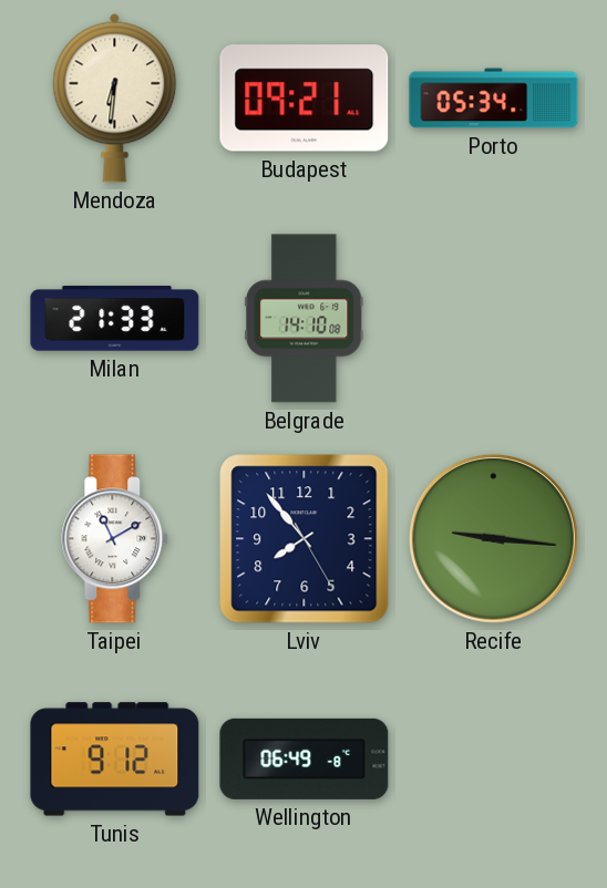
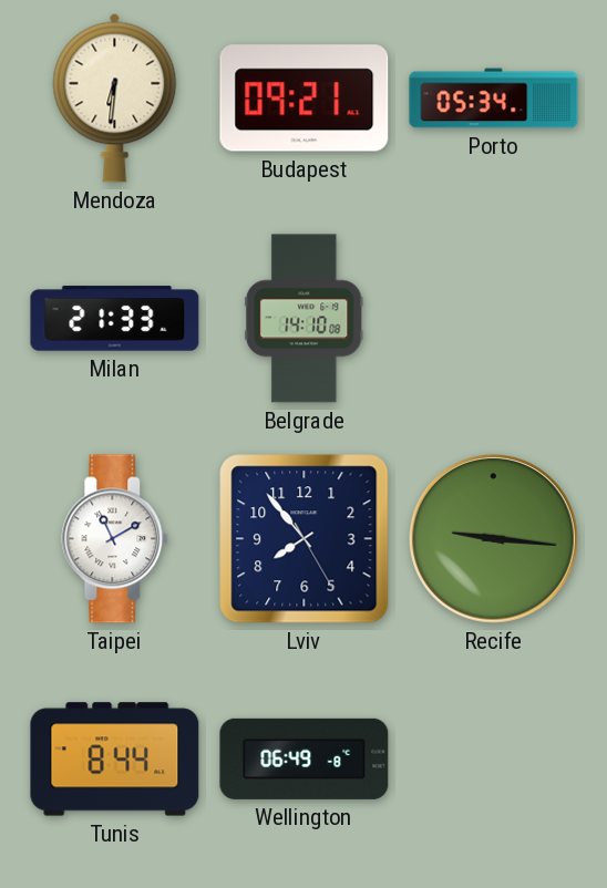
Tunis: 9:12 -> 8:44
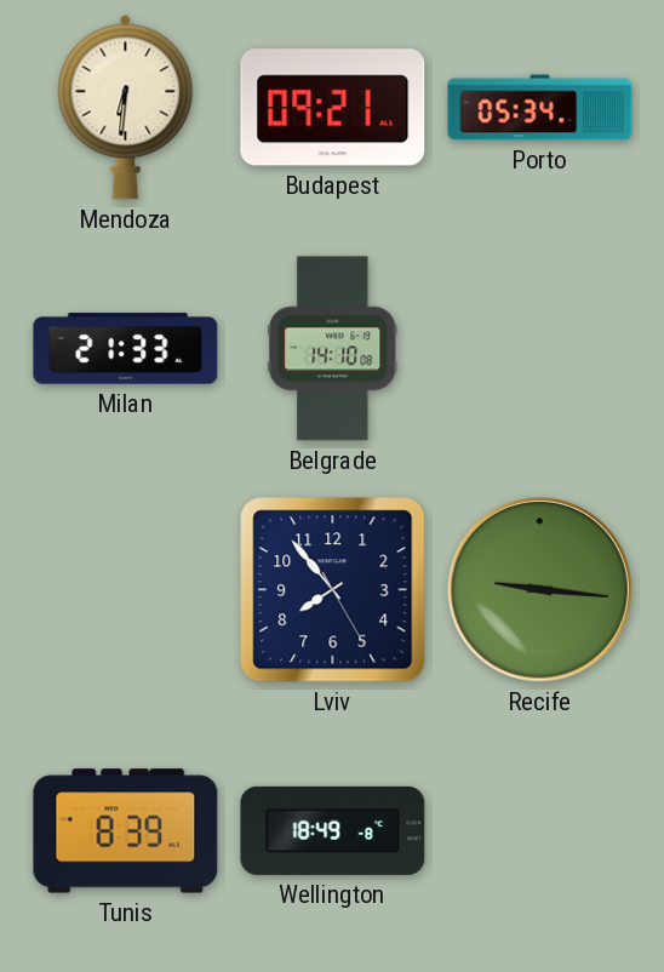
Taipei: 11:10 -> none
Tunis: 8:44 -> 8:39
Wellington: 06:49 -> 18:49
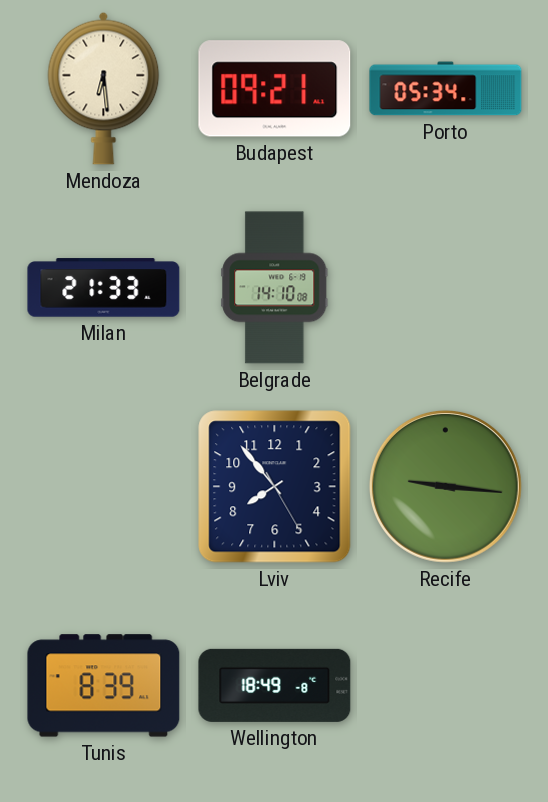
Mendoza: 6:31 -> 6:29
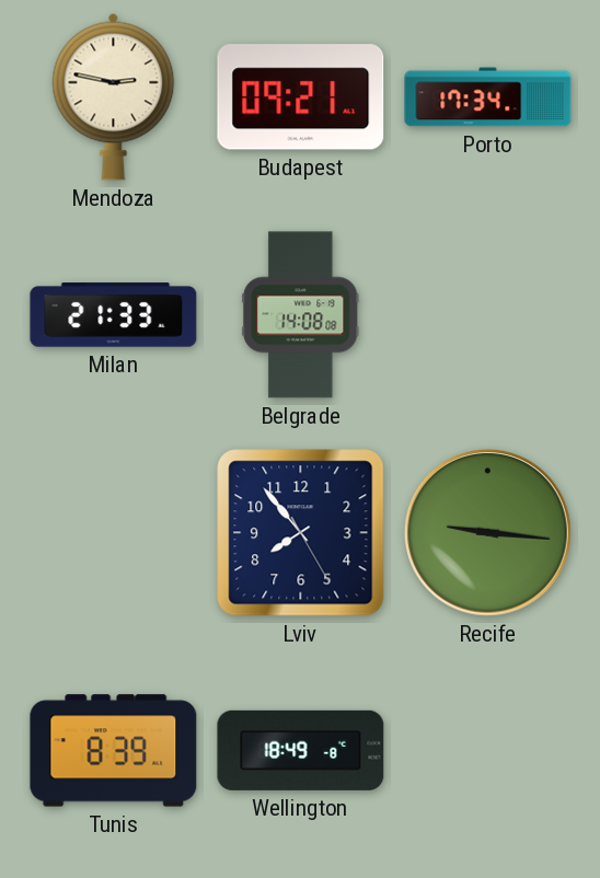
Mendoza: 6:29 -> 2:47
Porto: 05:34 -> 17:34
Belgrade: 14:10 -> 14:08
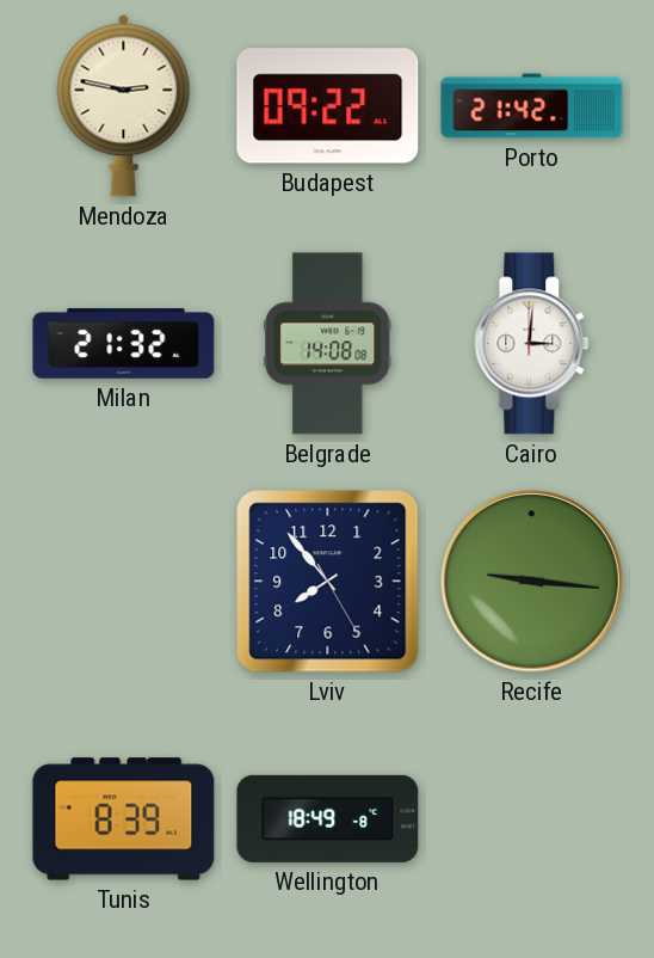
Budapest: 09:21 -> 09:22
Porto: 17:34 -> 21:42
Milan: 21:33 -> 21:32
Cairo: none -> 3:01
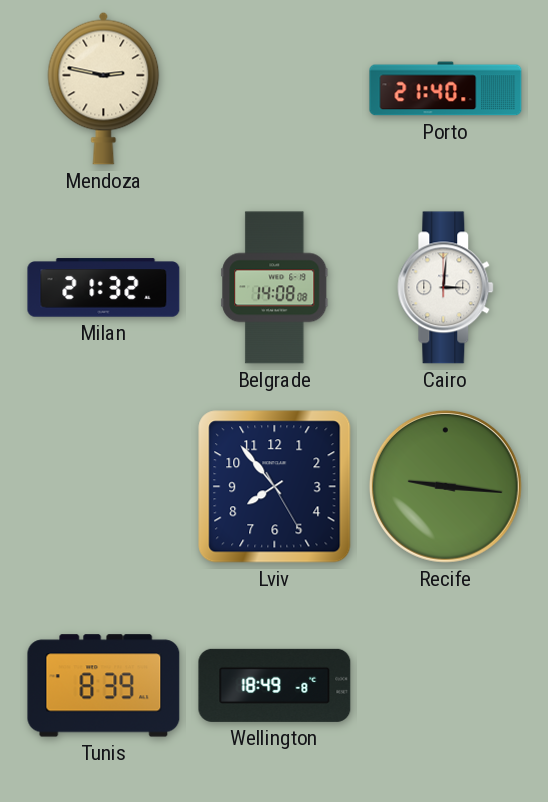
Budapest: 09:22 -> none
Porto: 21:42 -> 21:40
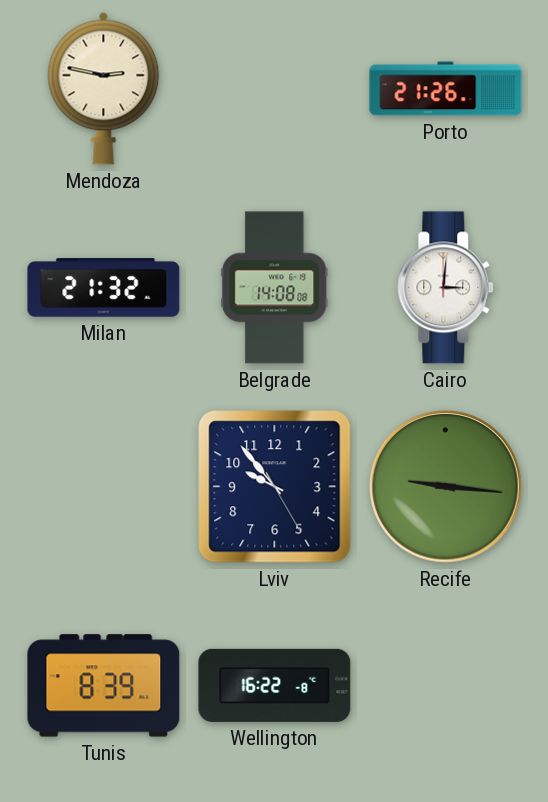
Porto: 21:40 -> 21:26
Lviv: 7:53 -> 9:53
Wellington: 18:49 -> 16:22
